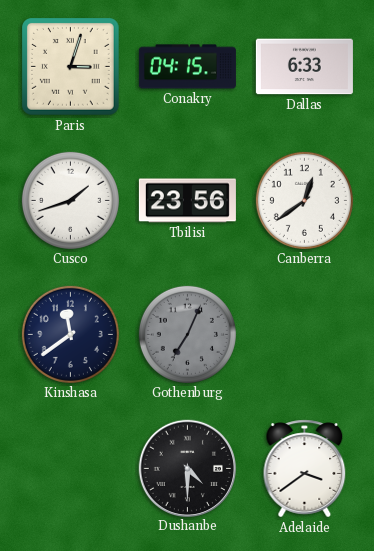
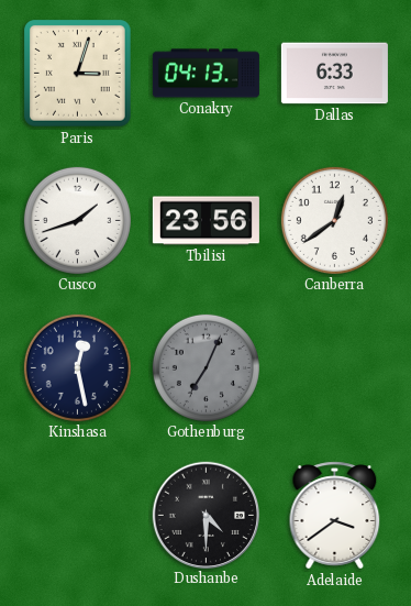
Conakry: 04:15 -> 04:13
Kinshasa: 11:39 -> 12:28
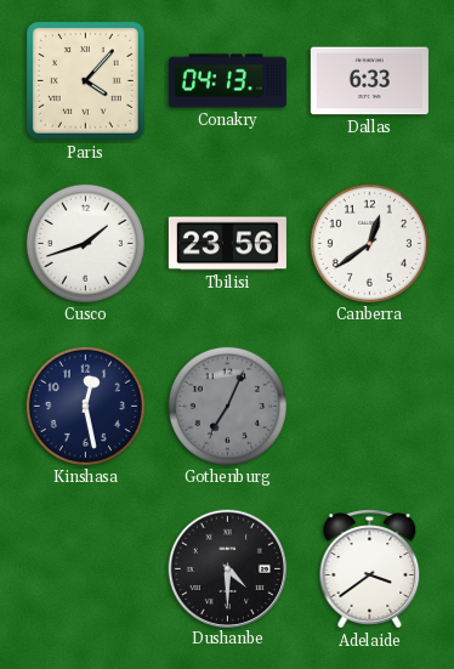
Paris: 3:03 -> 4:07
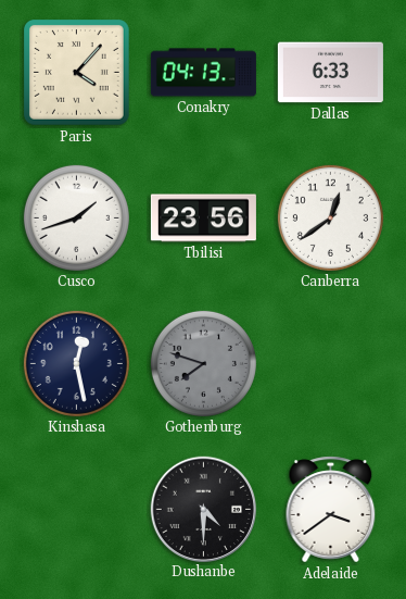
Gothenburg: 7:04 -> 7:48
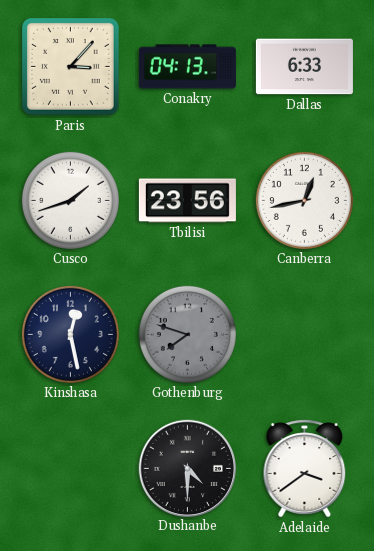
Paris: 4:07 -> 3:07
Canberra: 12:39 -> 12:43
